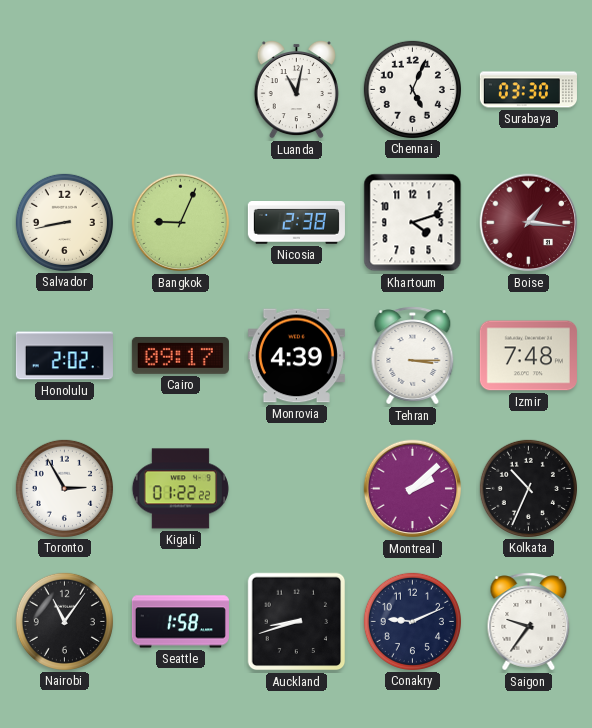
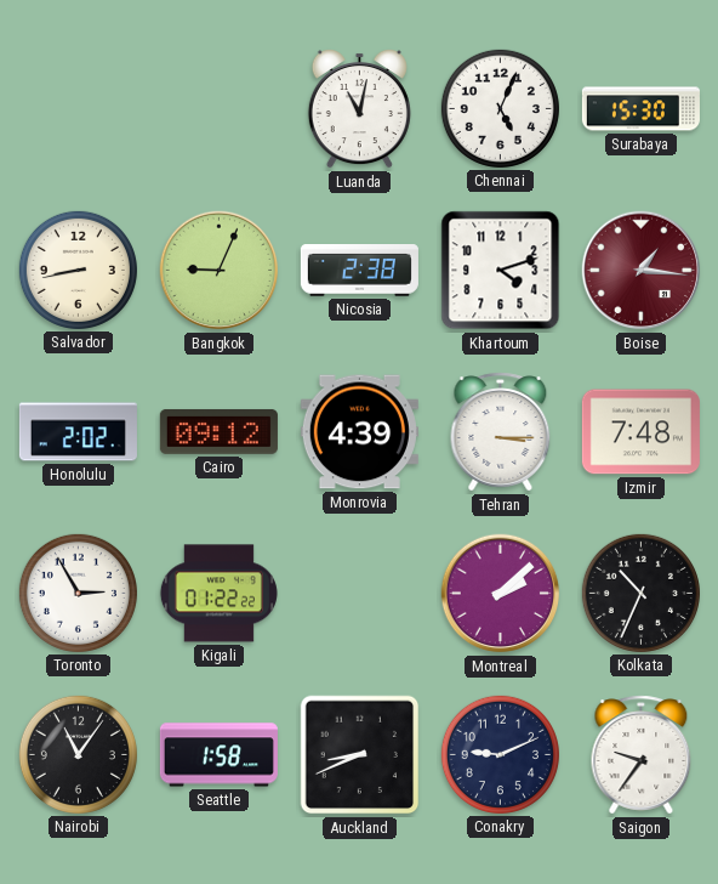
Surabaya: 03:30 -> 15:30
Cairo: 09:17 -> 09:12
Auckland: 8:42 -> 8:41
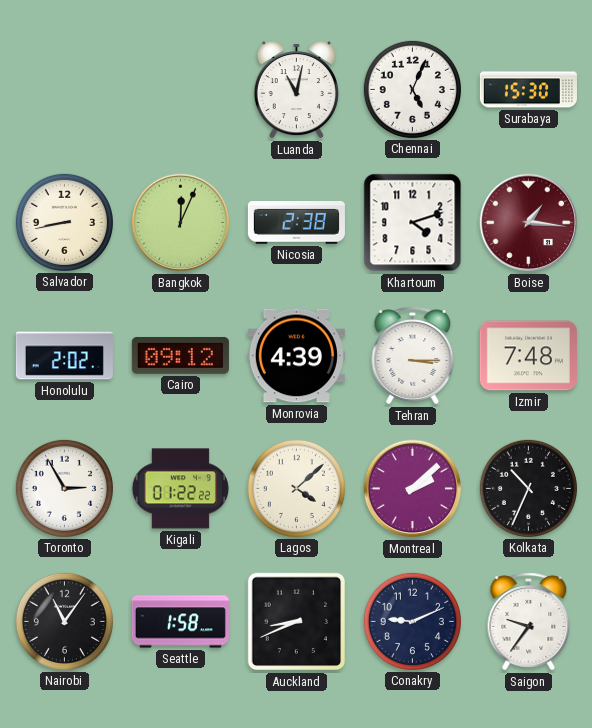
Bangkok: 9:04 -> 12:04
Lagos: none -> 4:08
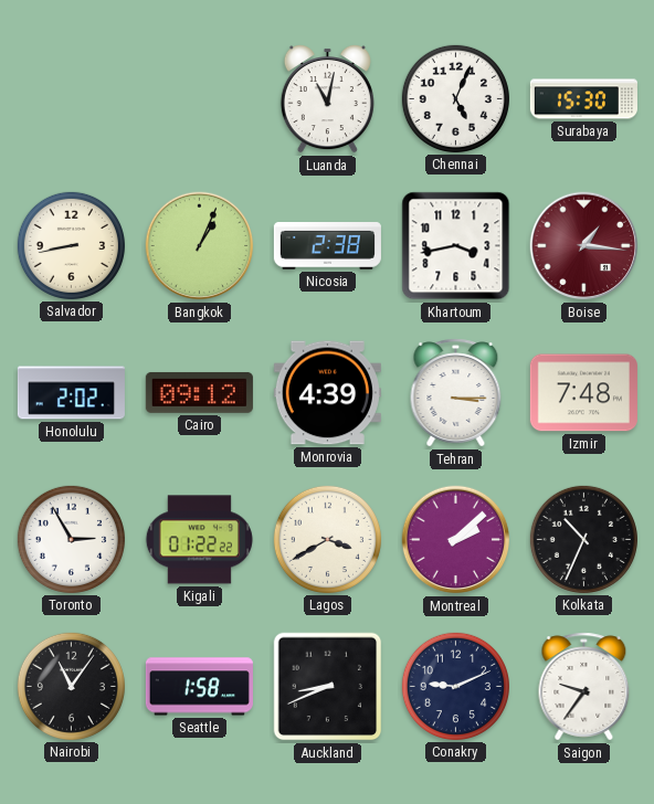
Bangkok: 12:04 -> 1:04
Khartoum: 4:12 -> 3:43
Lagos: 4:08 -> 3:40
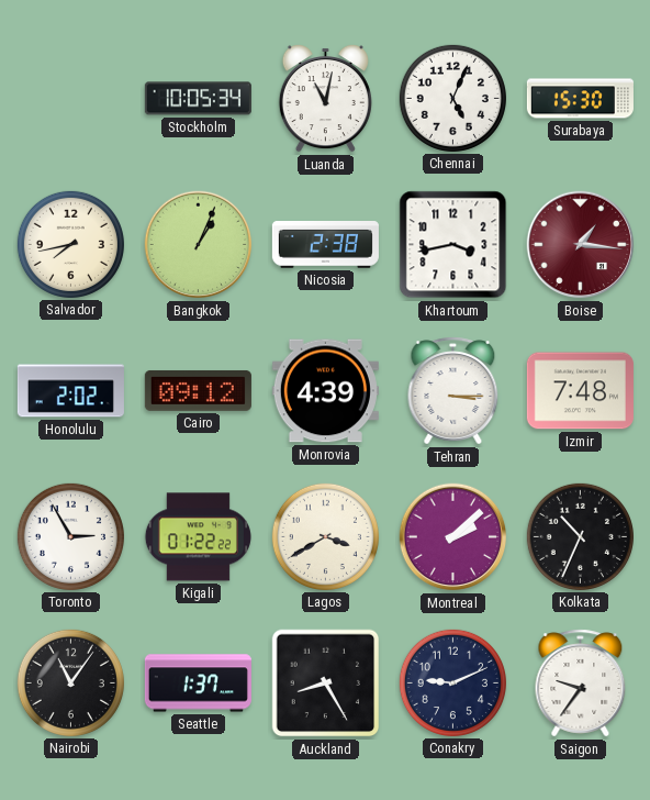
Stockholm: none -> 10:05
Salvador: 8:43 -> 7:43
Seattle: 1:58 -> 1:37
Auckland: 8:41 -> 8:25
